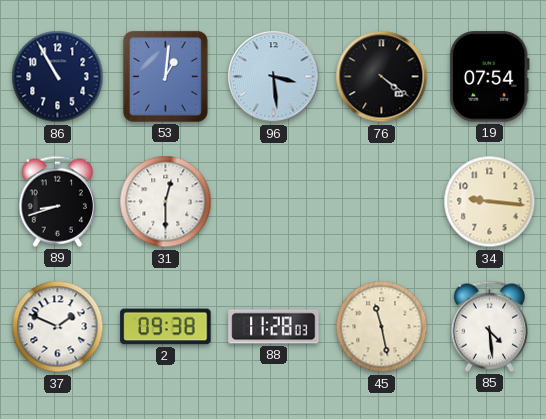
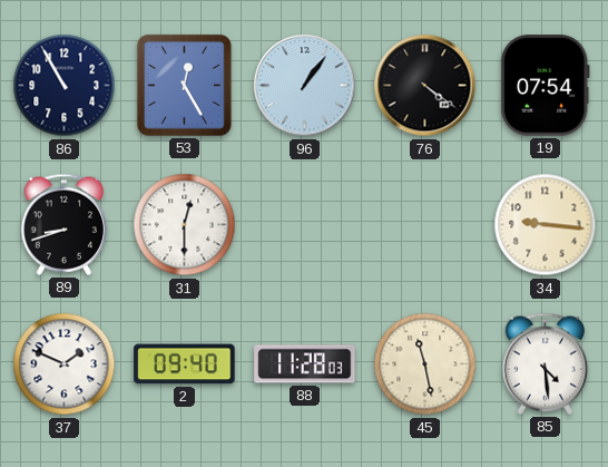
53: 1:01 -> 12:25
96: 3:29 -> 1:06
2: 09:38 -> 09:40
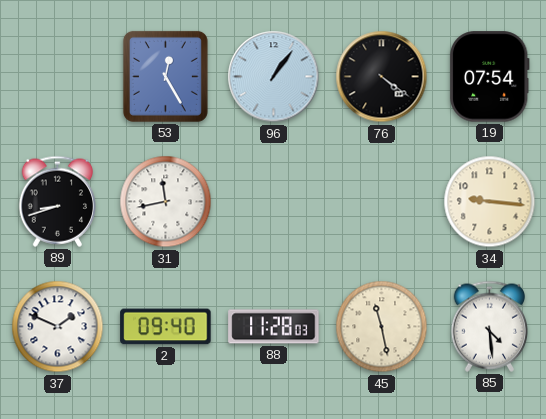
86: 10:55 -> none
31: 12:30 -> 11:43
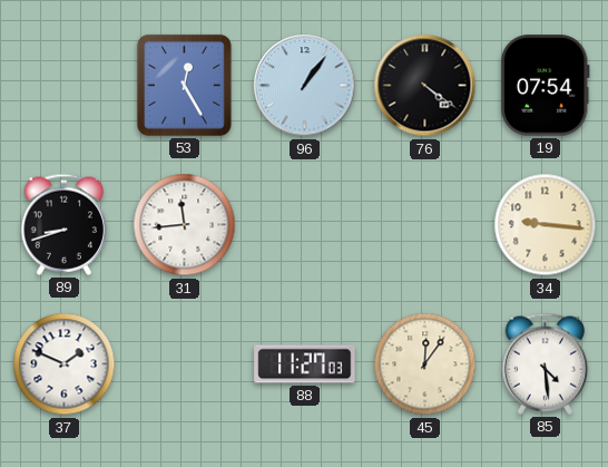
31: 11:43 -> 11:44
2: 09:40 -> none
88: 11:28 -> 11:27
45: 11:28 -> 12:06
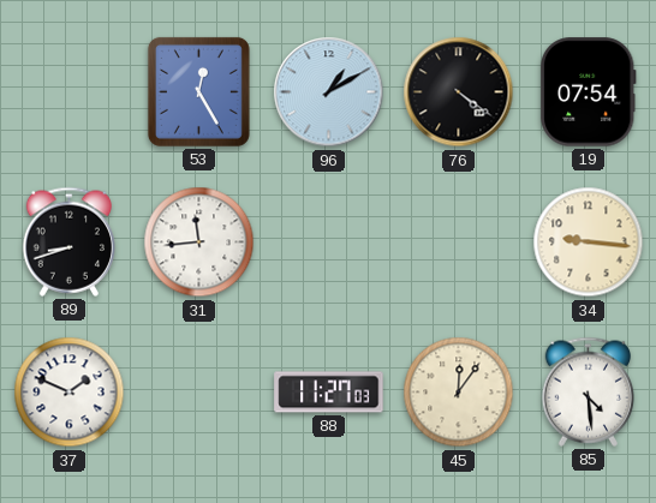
96: 1:06 -> 1:10
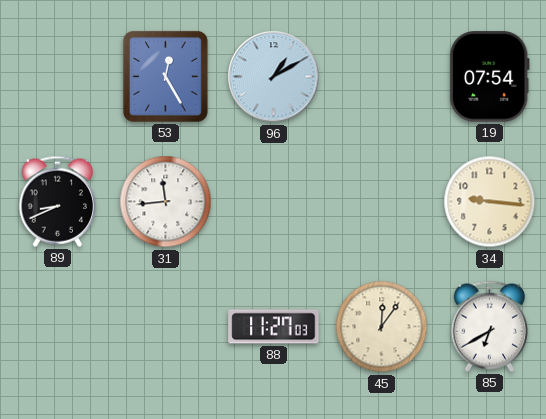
76: 4:21 -> none
89: 8:42 -> 8:41
37: 1:49 -> none
85: 4:29 -> 6:40
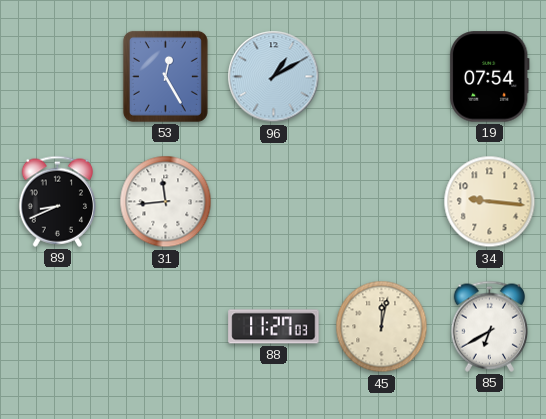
45: 12:06 -> 12:02
